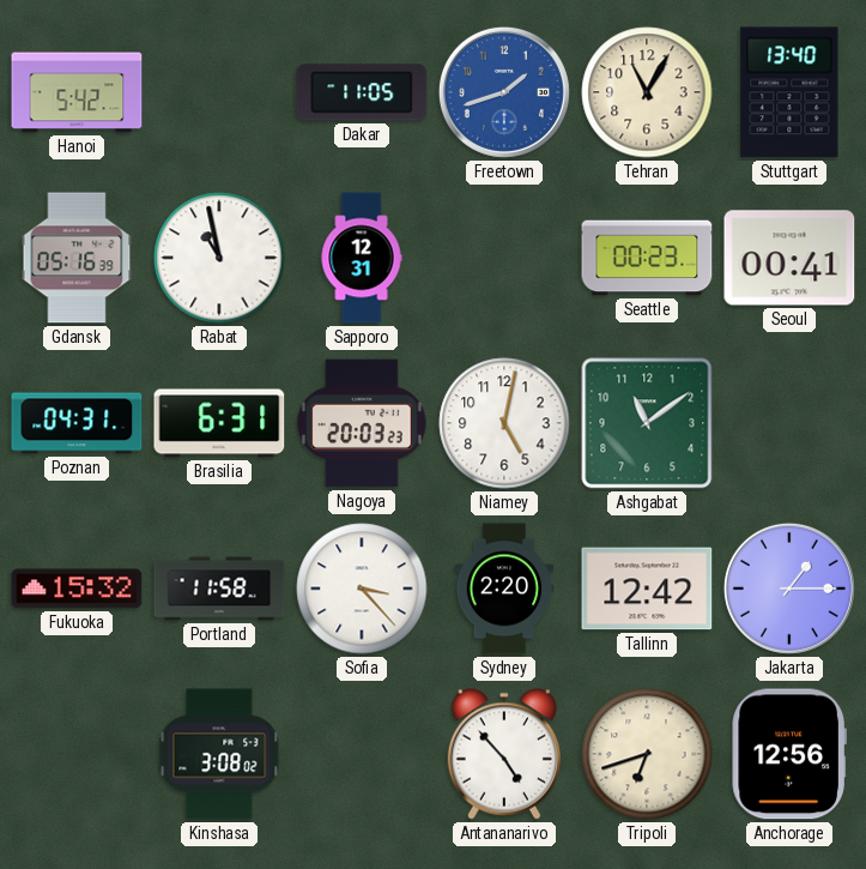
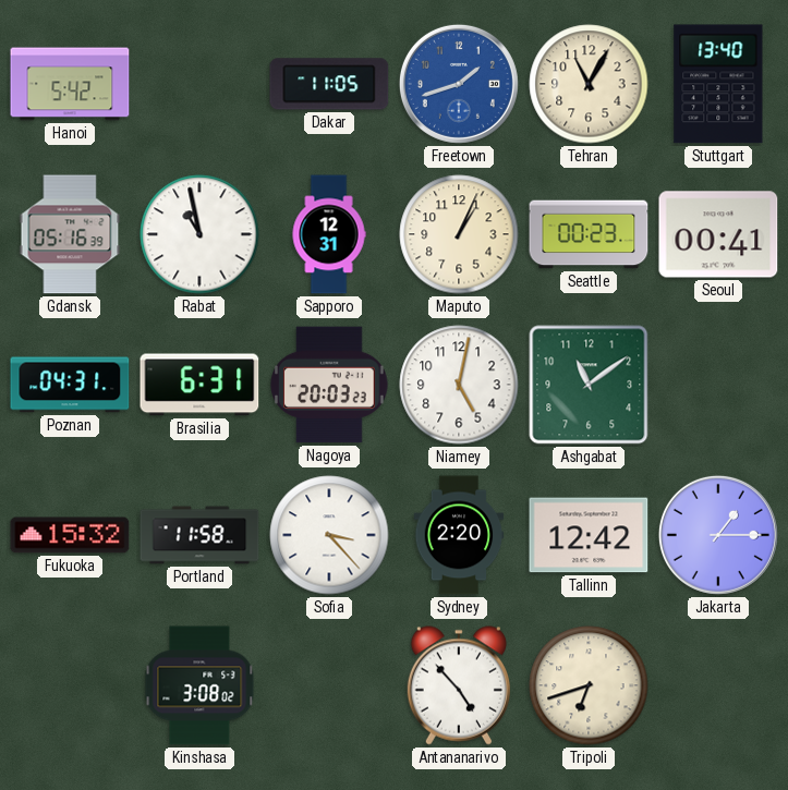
Maputo: none -> 1:04
Anchorage: 12:56 -> none
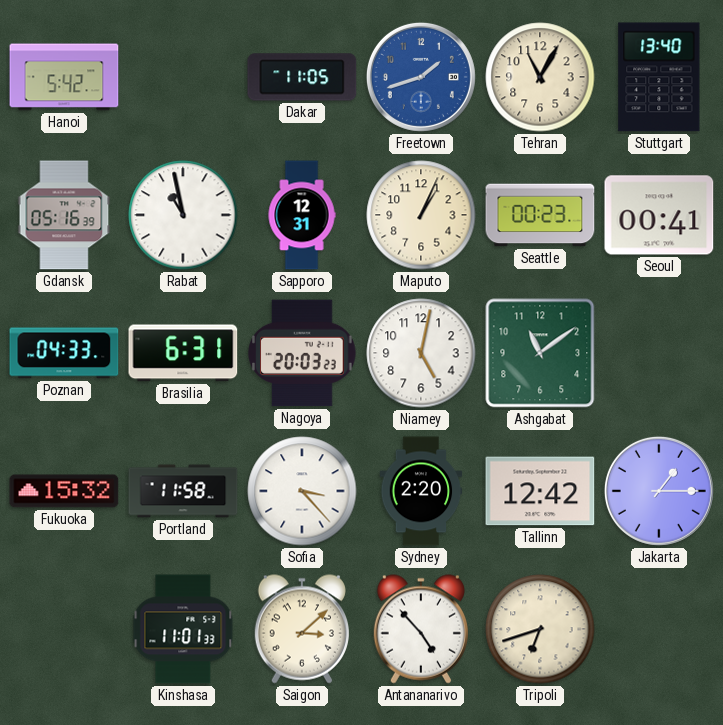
Poznan: 04:31 -> 04:33
Kinshasa: 3:08 -> 11:01
Saigon: none -> 3:08
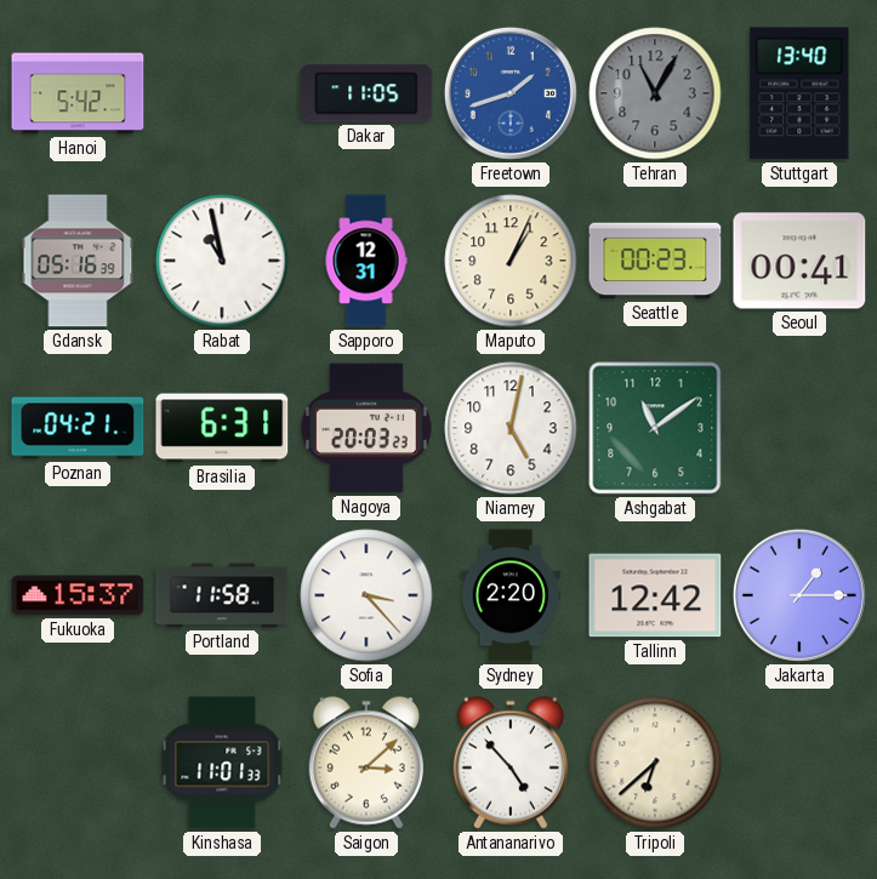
Tehran dial: cream -> grey
Poznan: 04:33 -> 04:21
Fukuoka: 15:32 -> 15:37
Tripoli: 6:42 -> 6:38
